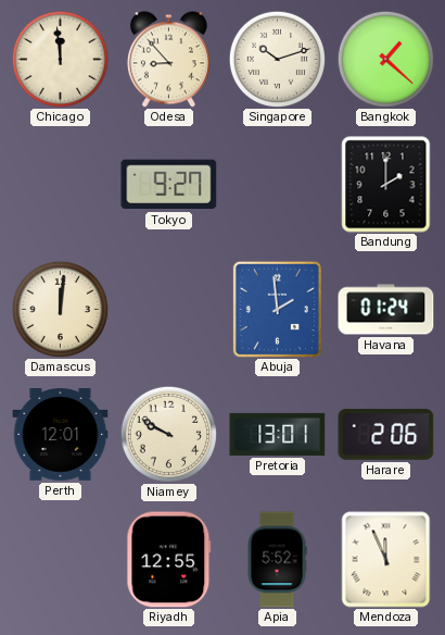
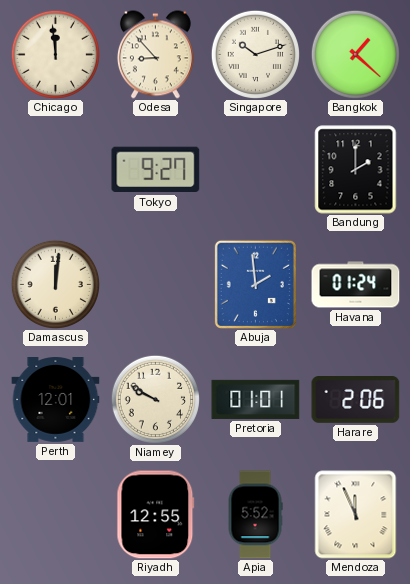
Pretoria: 13:01 -> 01:01
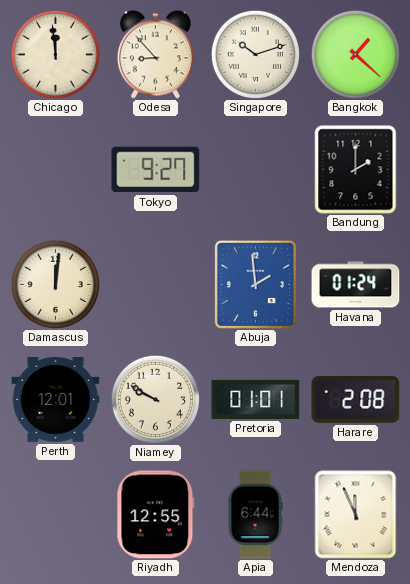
Harare: 2:06 -> 2:08
Apia: 5:52 -> 6:44
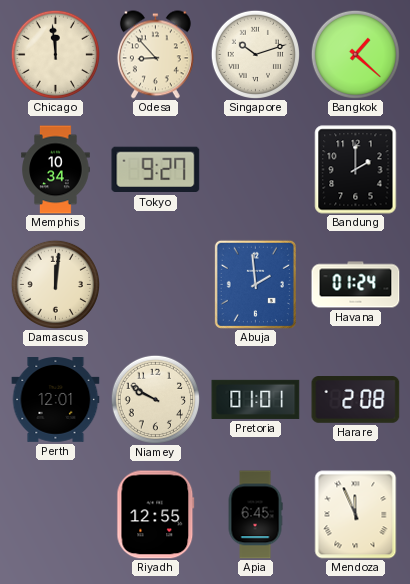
Memphis: none -> 10:34
Apia: 6:44 -> 6:45
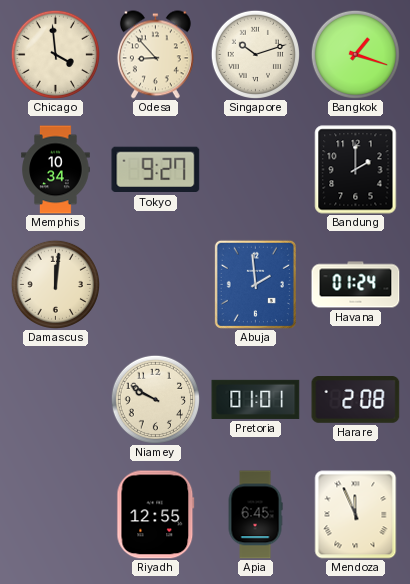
Chicago: 11:59 -> 3:59
Bangkok: 1:22 -> 1:18
Perth: 12:01 -> none
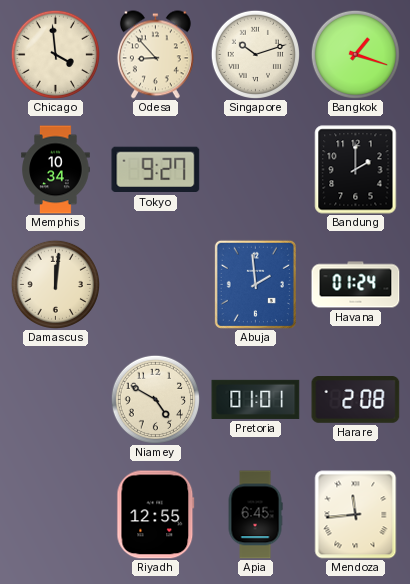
Niamey: 9:50 -> 4:50
Mendoza: 11:56 -> 11:44
